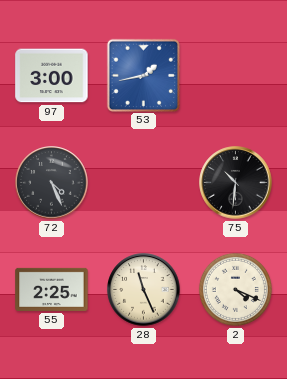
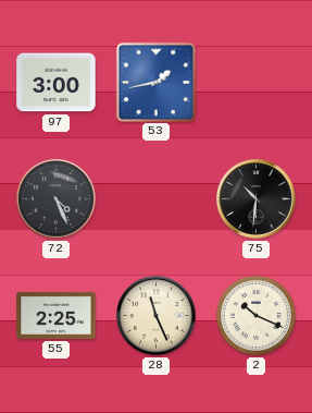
2: 4:19 -> 10:19
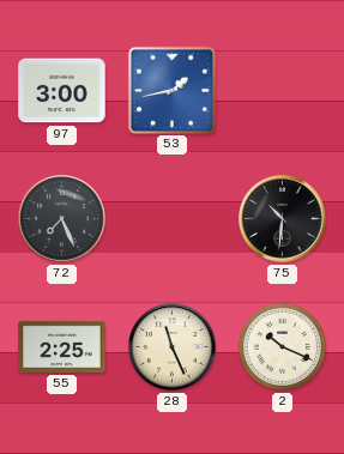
72: 4:26 -> 7:26
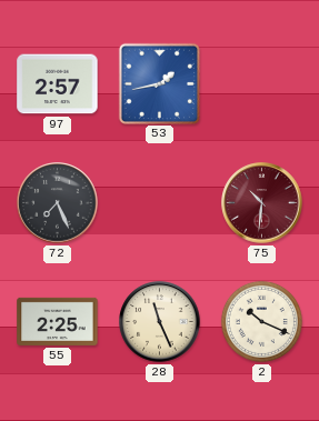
97: 3:00 -> 2:57
75 dial: black -> burgundy
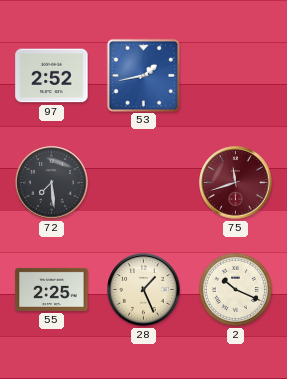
97: 2:57 -> 2:52
72: 7:26 -> 7:29
75: 10:31 -> 11:42
28: 11:26 -> 1:26
